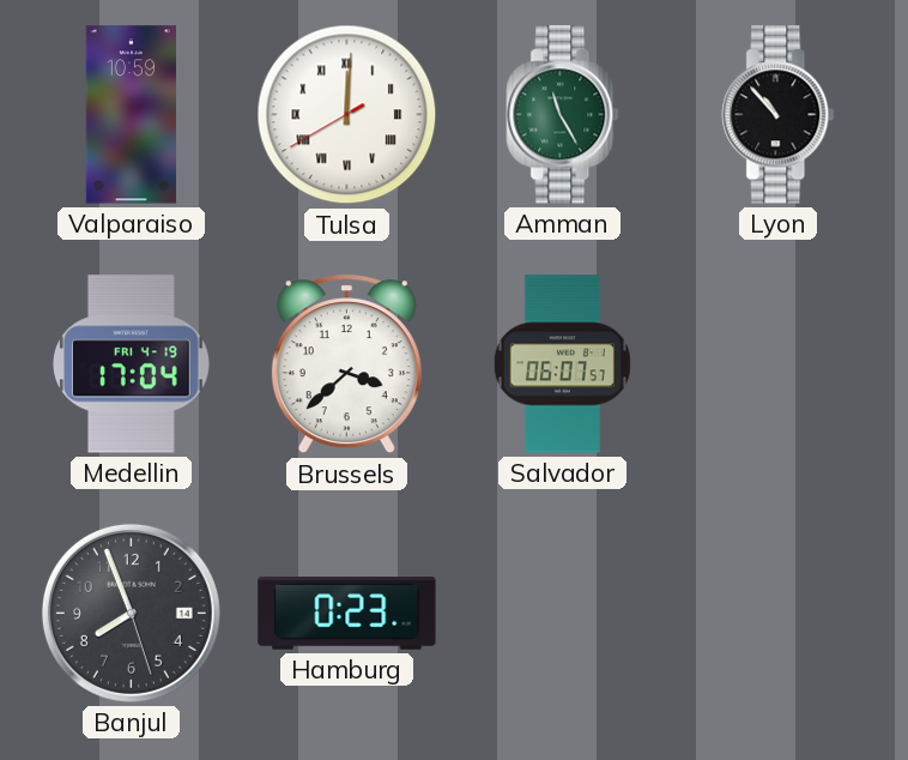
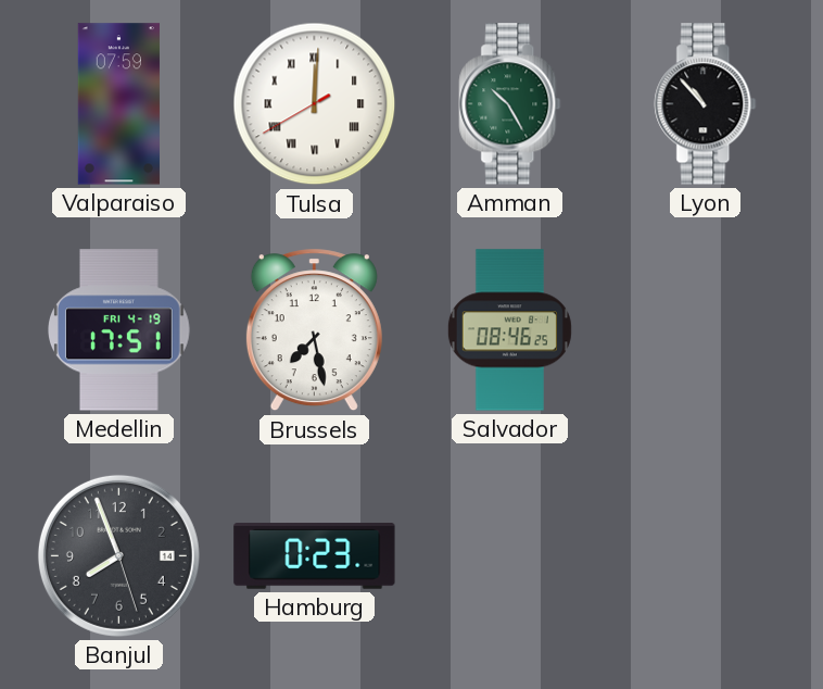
Valparaiso: 10:59 -> 07:59
Amman: 11:25 -> 10:25
Medellin: 17:04 -> 17:51
Brussels: 3:38 -> 7:28
Salvador: 06:07 -> 08:46
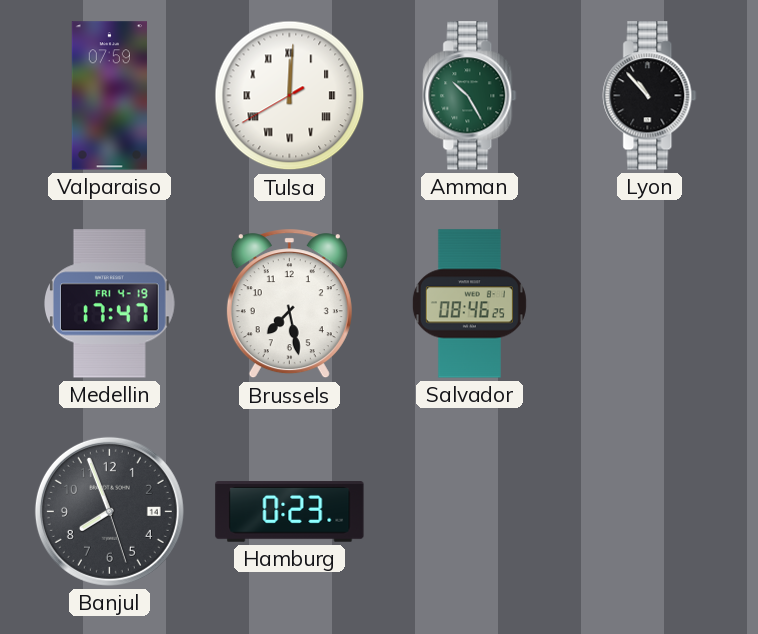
Medellin: 17:51 -> 17:47
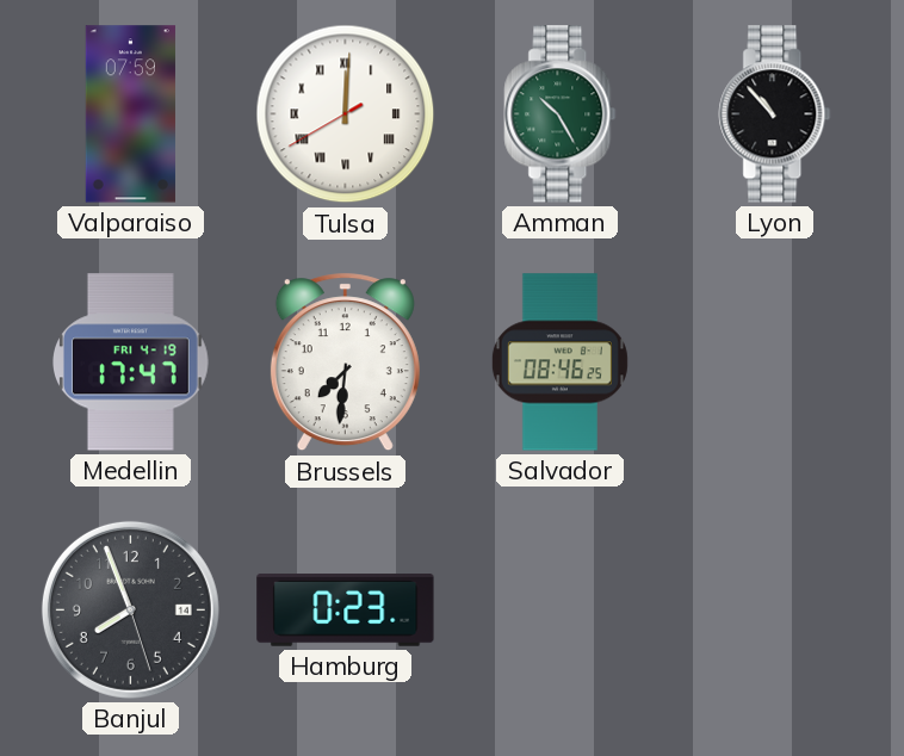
Brussels: 7:28 -> 7:31
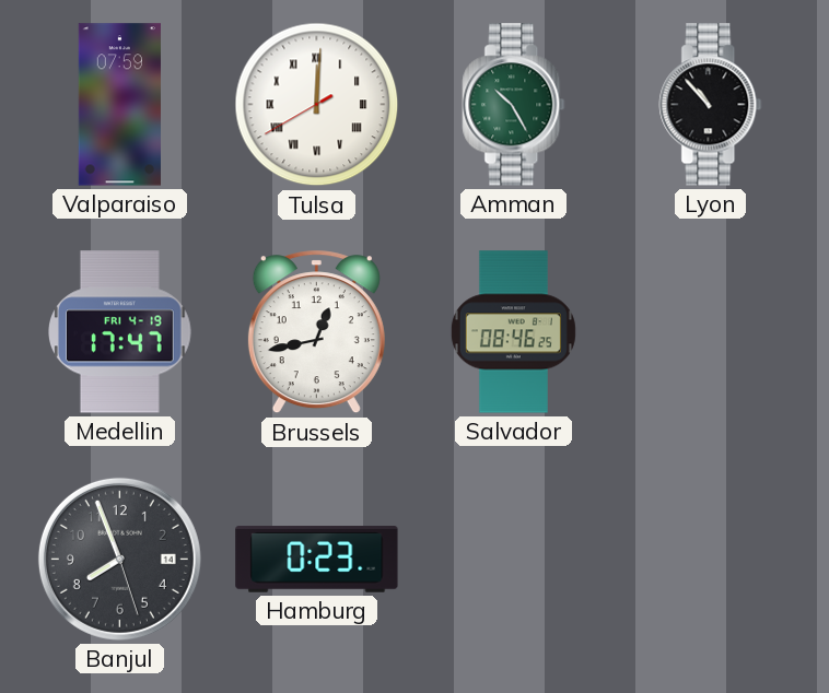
Brussels: 7:31 -> 12:43
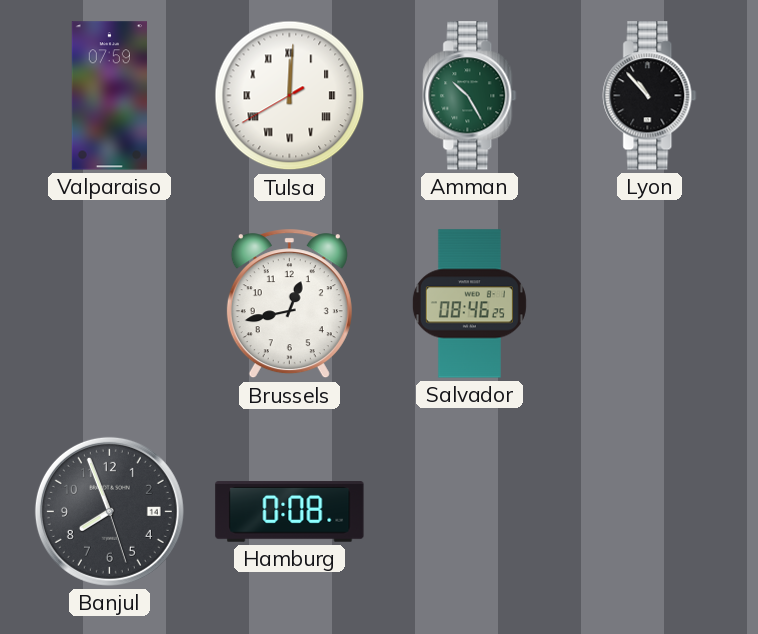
Medellin: 17:47 -> none
Hamburg: 0:23 -> 0:08
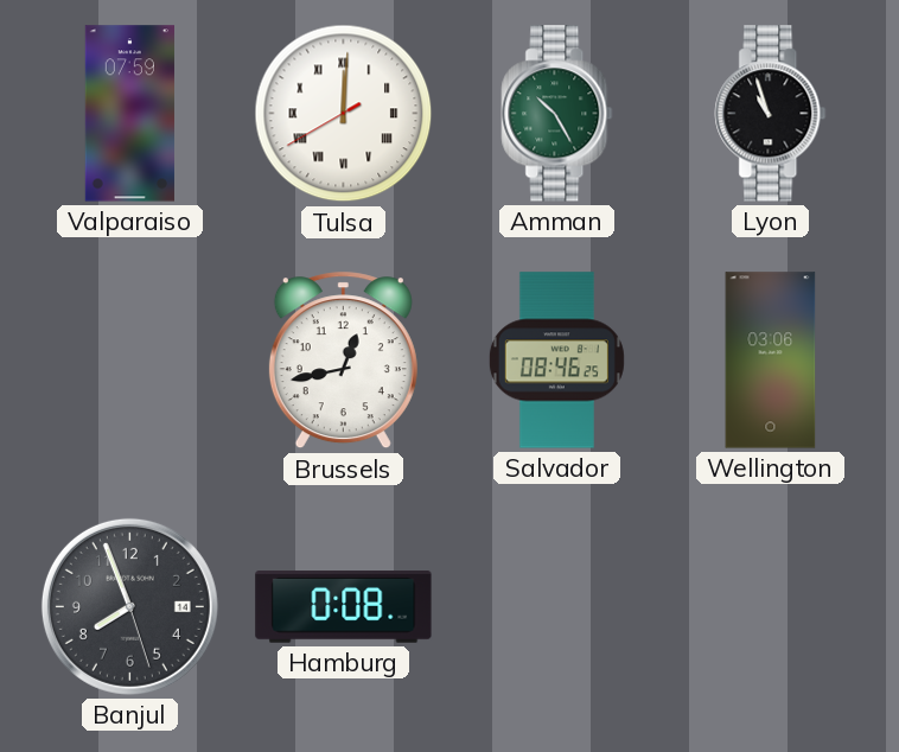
Lyon: 10:53 -> 10:57
Wellington: none -> 03:06
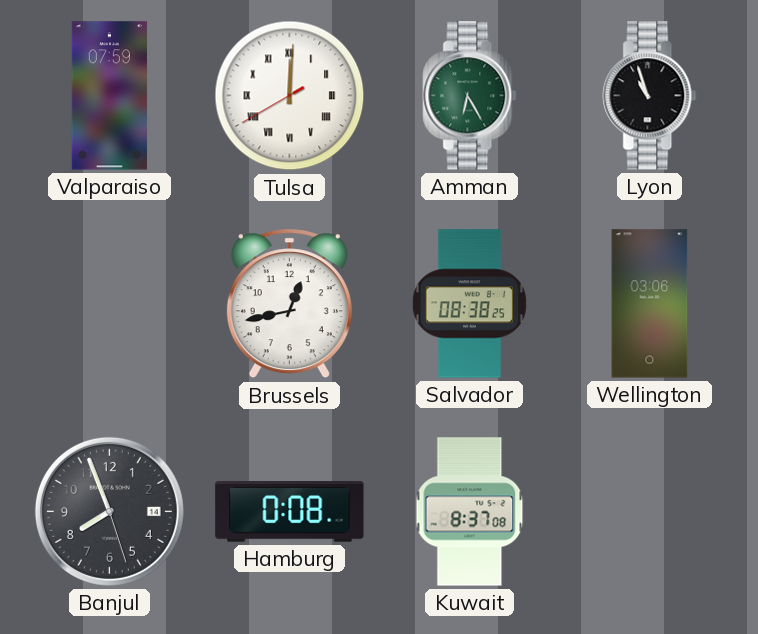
Amman: 10:25 -> 6:25
Salvador: 08:46 -> 08:38
Kuwait: none -> 8:37
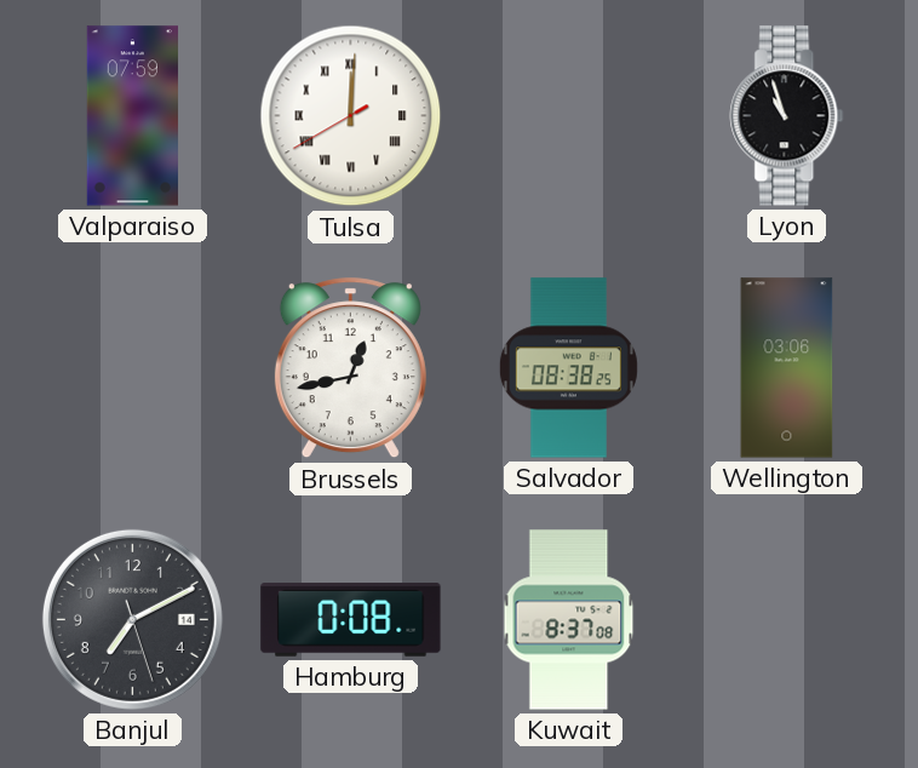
Amman: 6:25 -> none
Banjul: 7:56 -> 7:10
